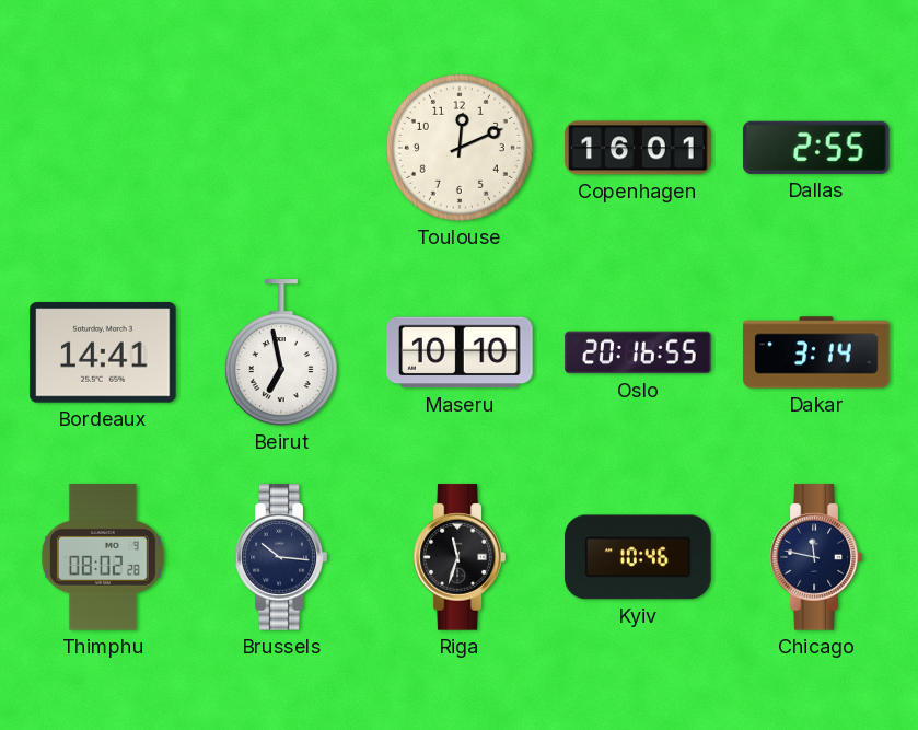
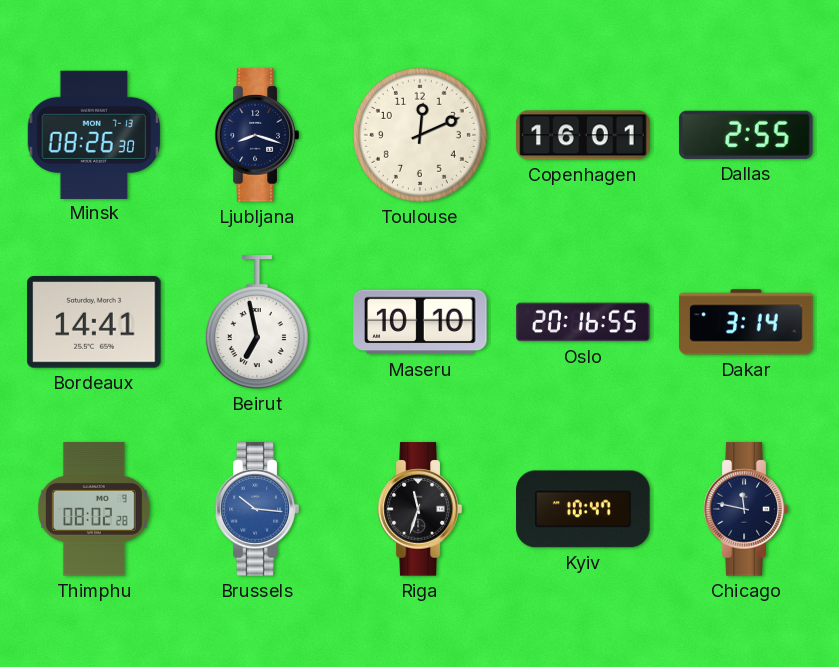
Minsk: none -> 08:26
Ljubljana: none -> 8:18
Brussels dial: navy -> blue
Kyiv: 10:46 -> 10:47
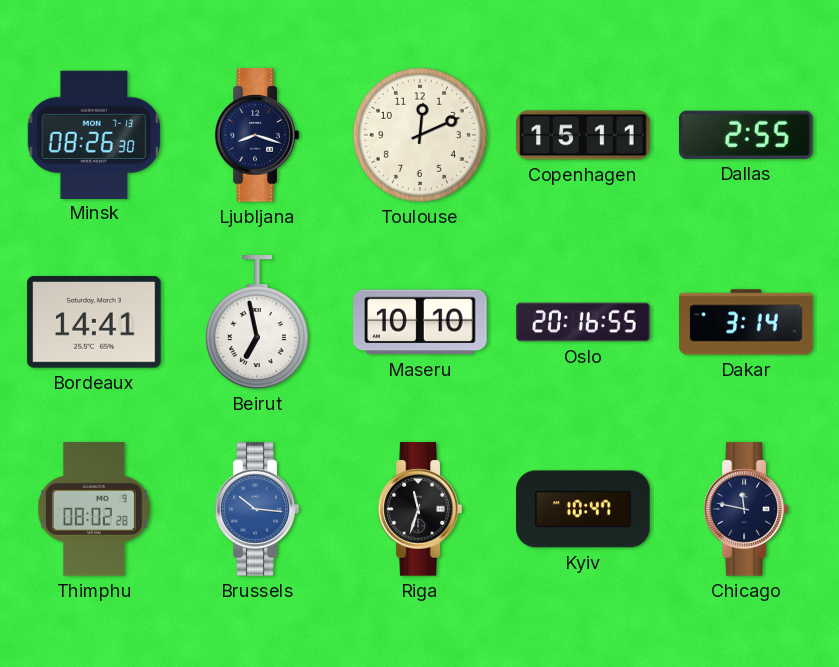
Copenhagen: 16:01 -> 15:11
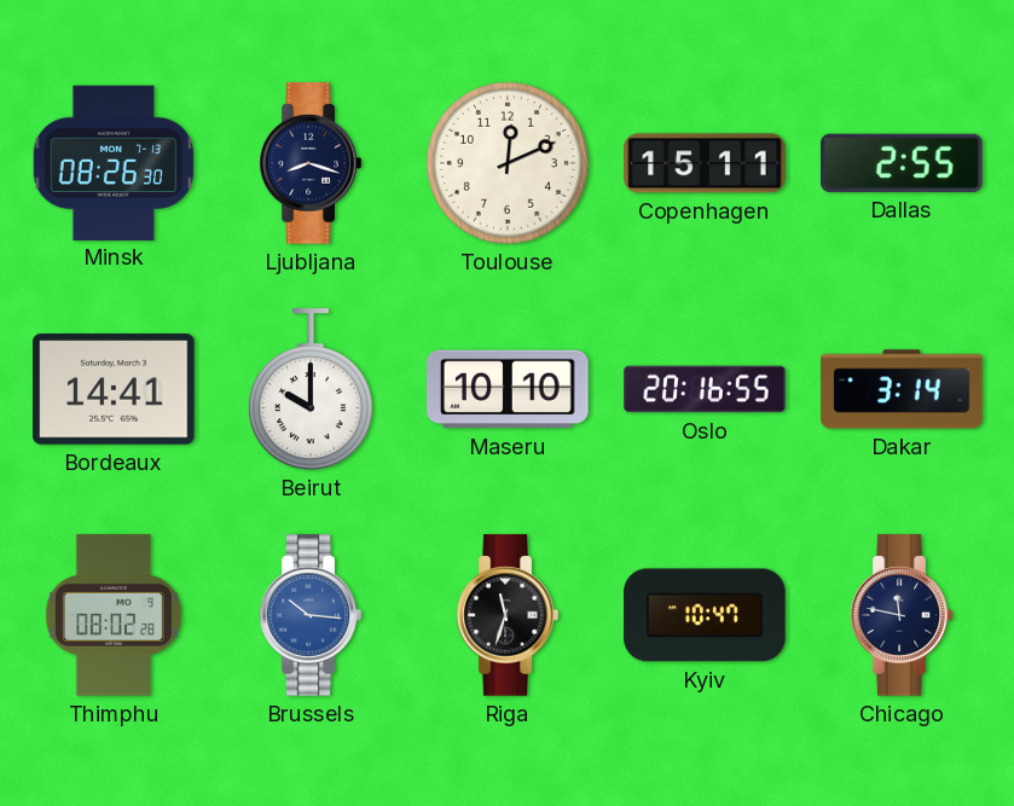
Beirut: 6:58 -> 10:00
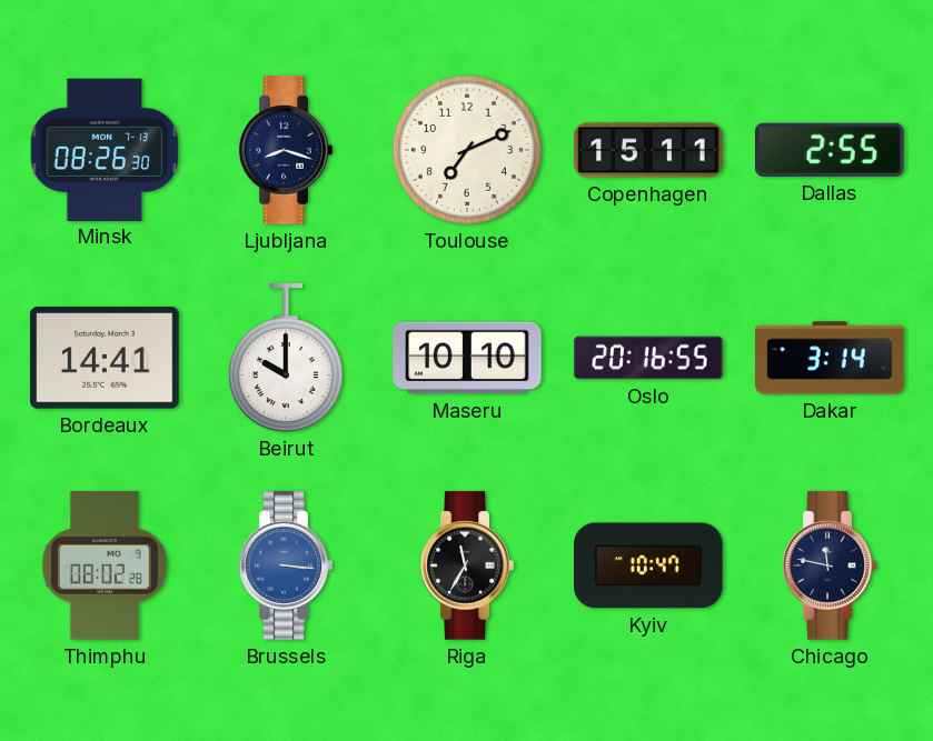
Toulouse: 12:11 -> 7:11
Brussels: 10:16 -> 3:16
Riga: 11:33 -> 11:35
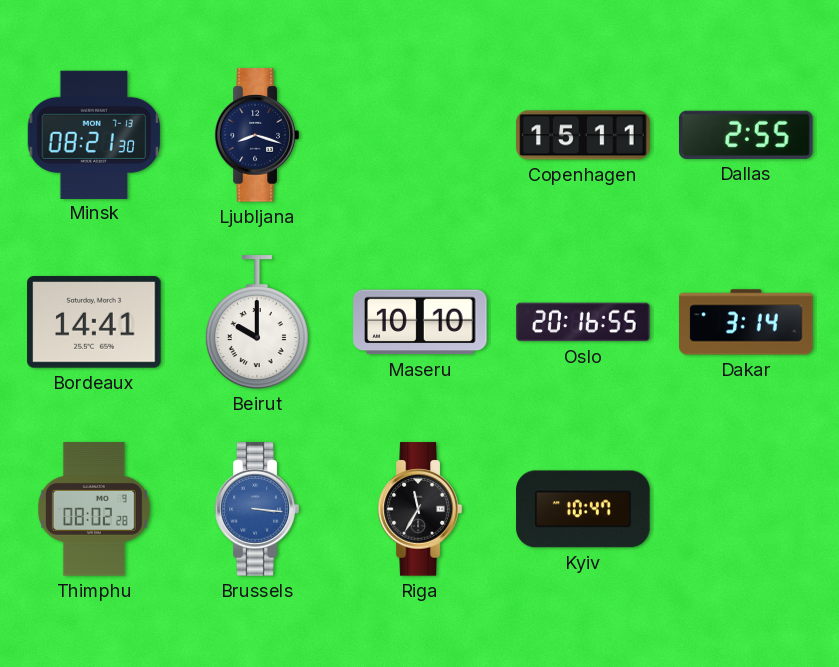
Minsk: 08:26 -> 08:21
Toulouse: 7:11 -> none
Chicago: 11:47 -> none
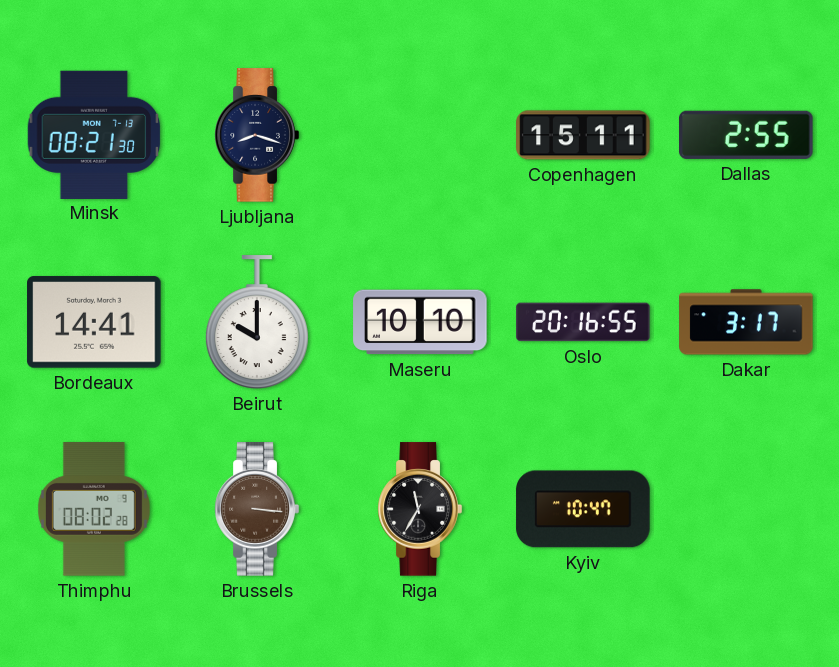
Dakar: 3:14 -> 3:17
Brussels dial: blue -> brown
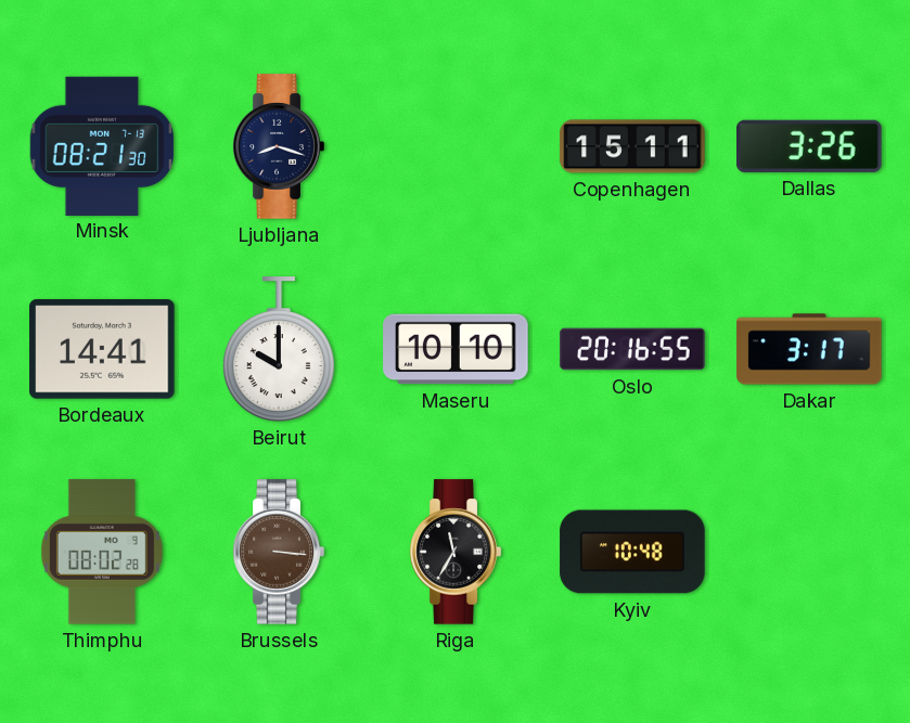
Dallas: 2:55 -> 3:26
Kyiv: 10:47 -> 10:48
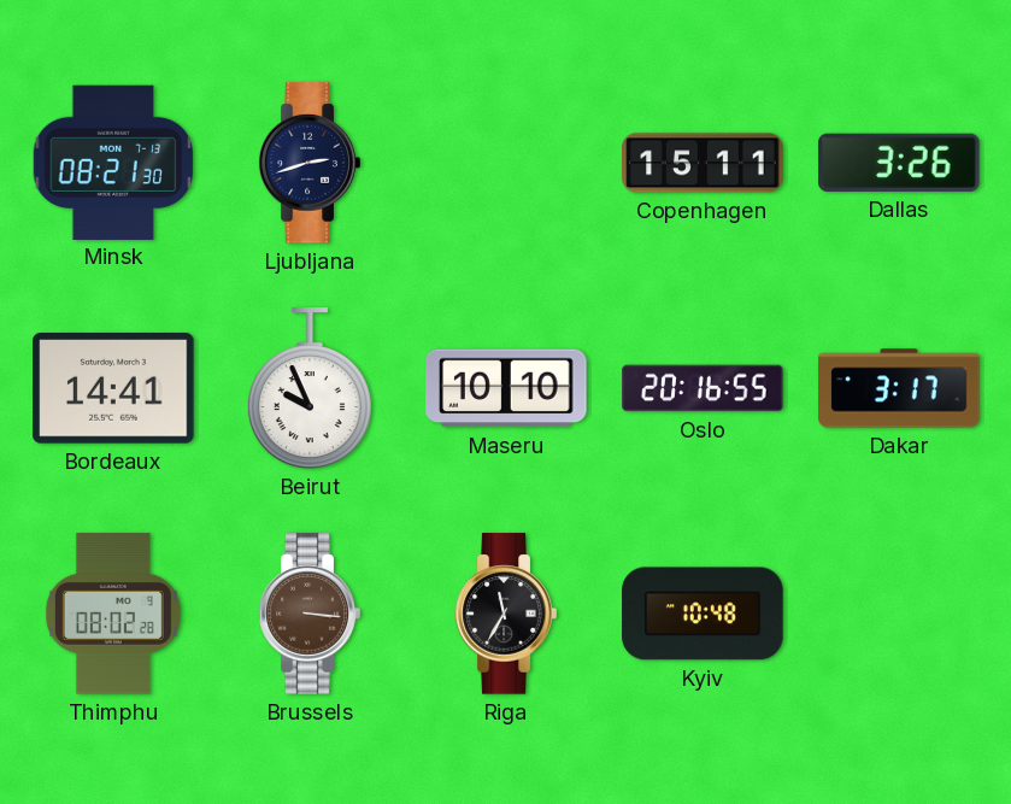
Ljubljana: 8:18 -> 2:42
Beirut: 10:00 -> 9:56
